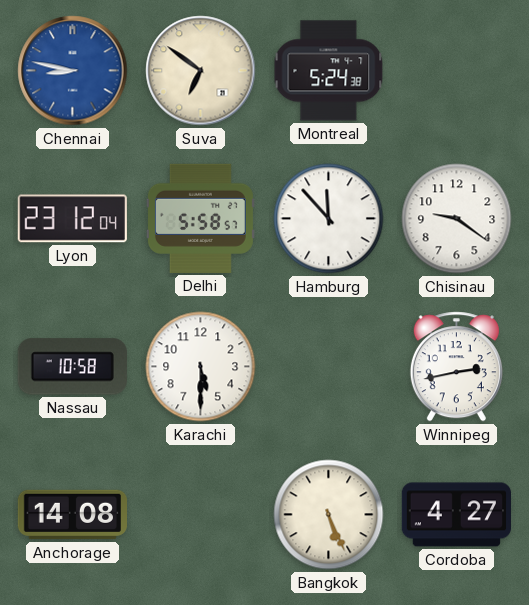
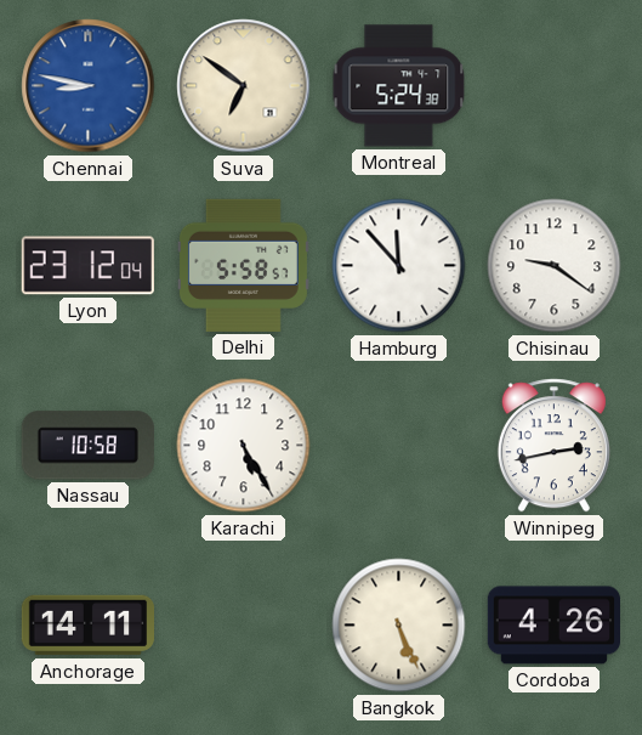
Karachi: 5:30 -> 5:25
Anchorage: 14:08 -> 14:11
Cordoba: 4:27 -> 4:26
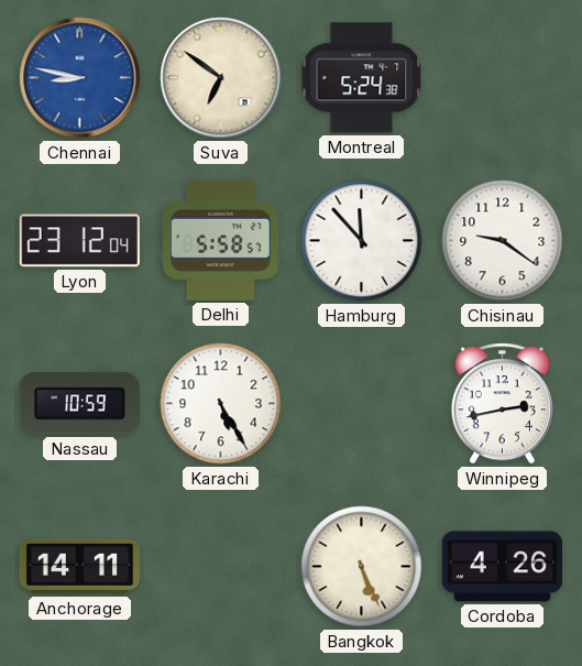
Nassau: 10:58 -> 10:59
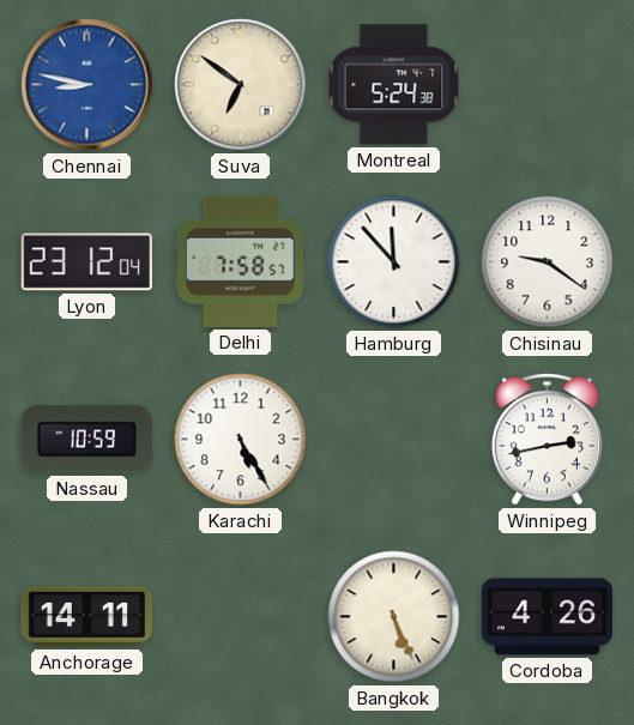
Delhi: 5:58 -> 7:58
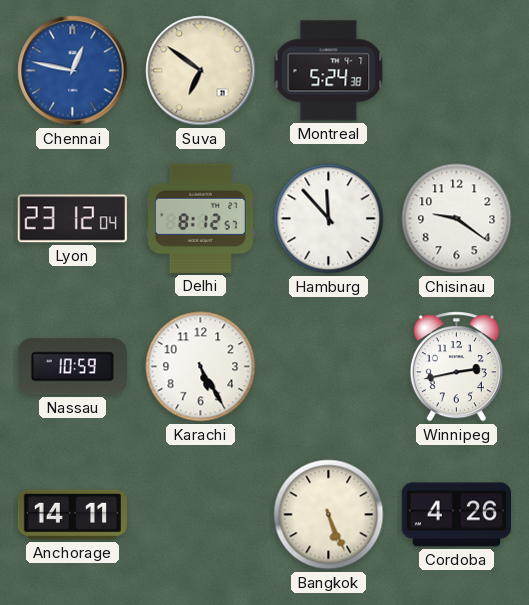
Chennai: 8:47 -> 12:47
Delhi: 7:58 -> 8:12
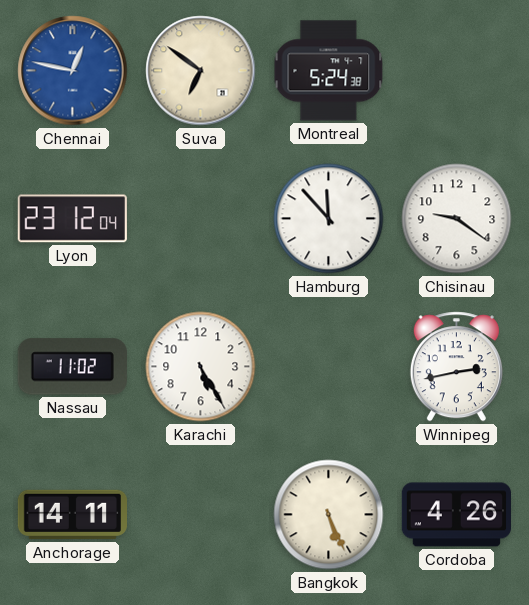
Delhi: 8:12 -> none
Nassau: 10:59 -> 11:02
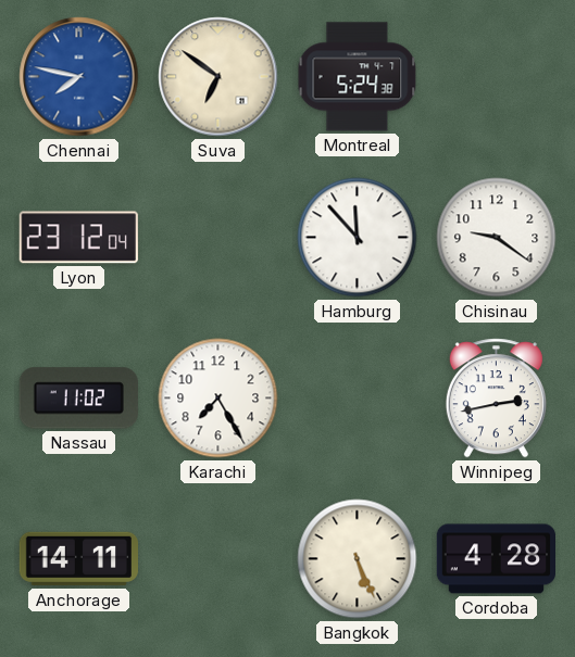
Chennai: 12:47 -> 7:47
Karachi: 5:25 -> 7:25
Cordoba: 4:26 -> 4:28
